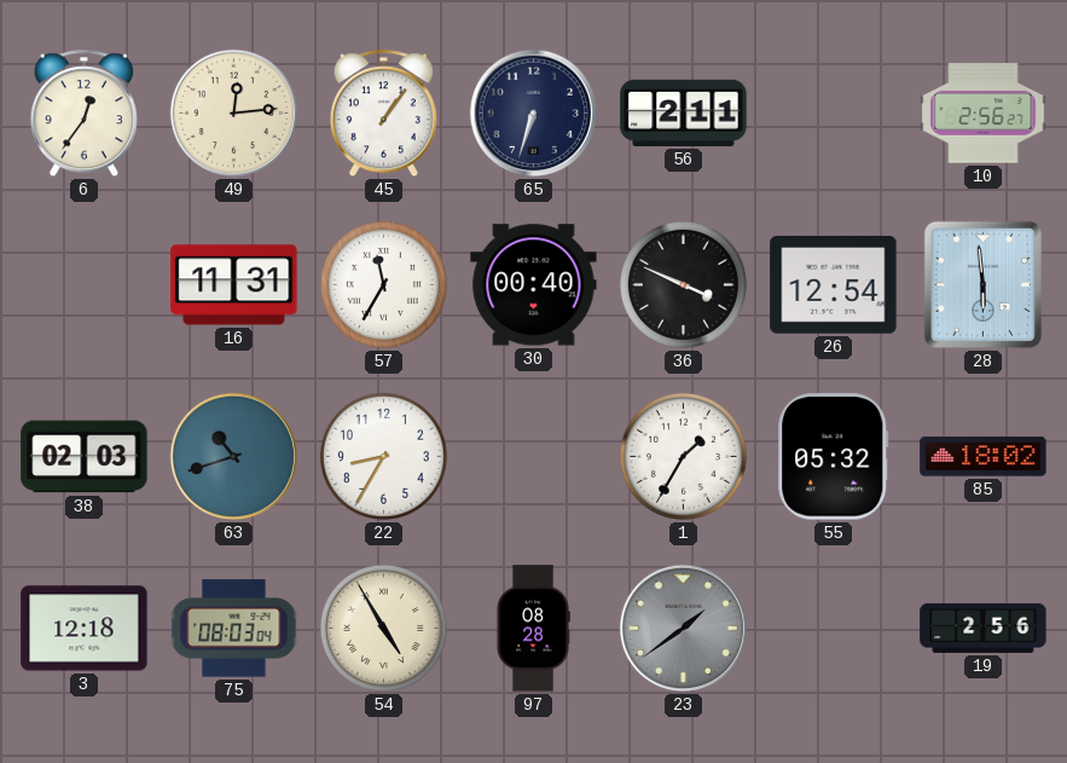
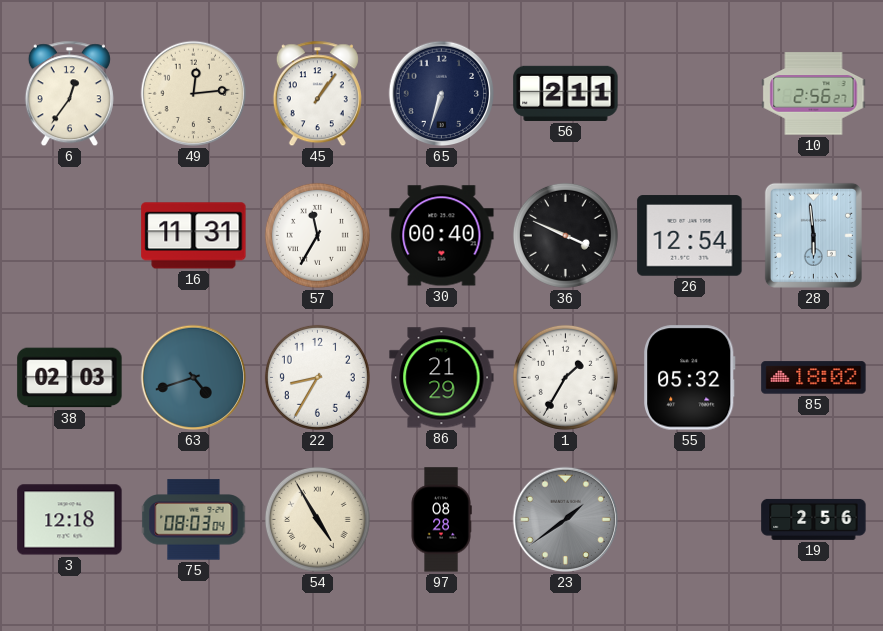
63: 10:42 -> 4:42
86: none -> 21:29
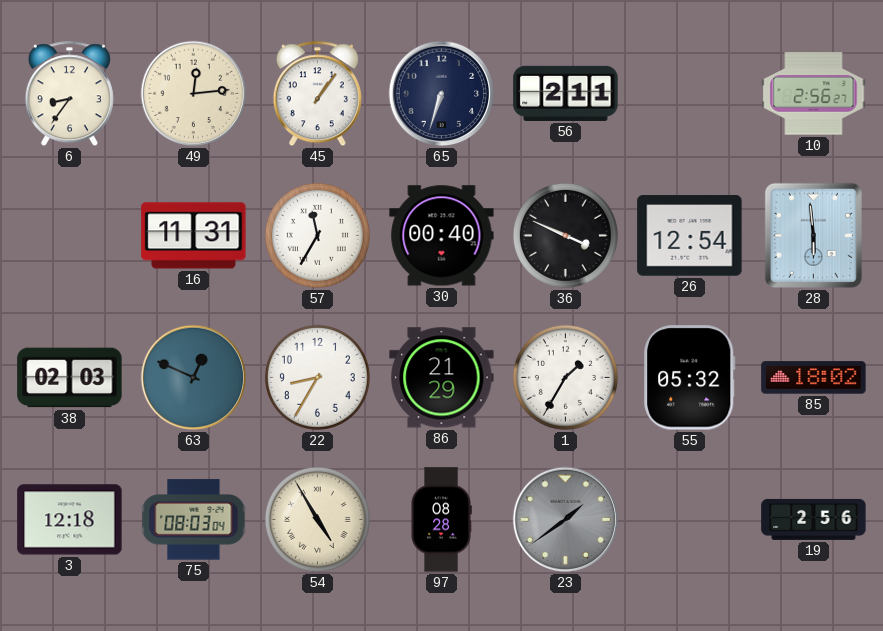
6: 12:36 -> 8:36
63: 4:42 -> 12:49
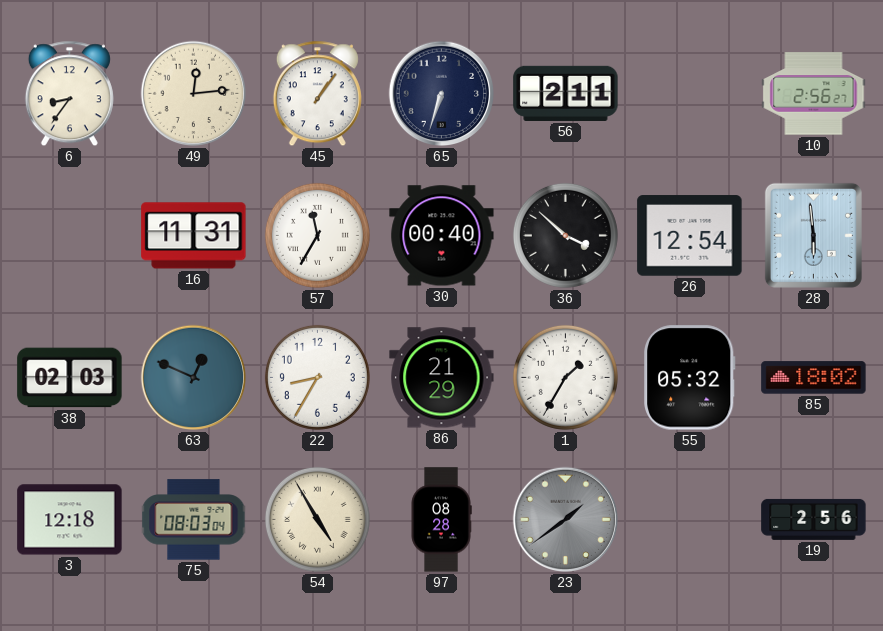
36: 3:49 -> 3:52
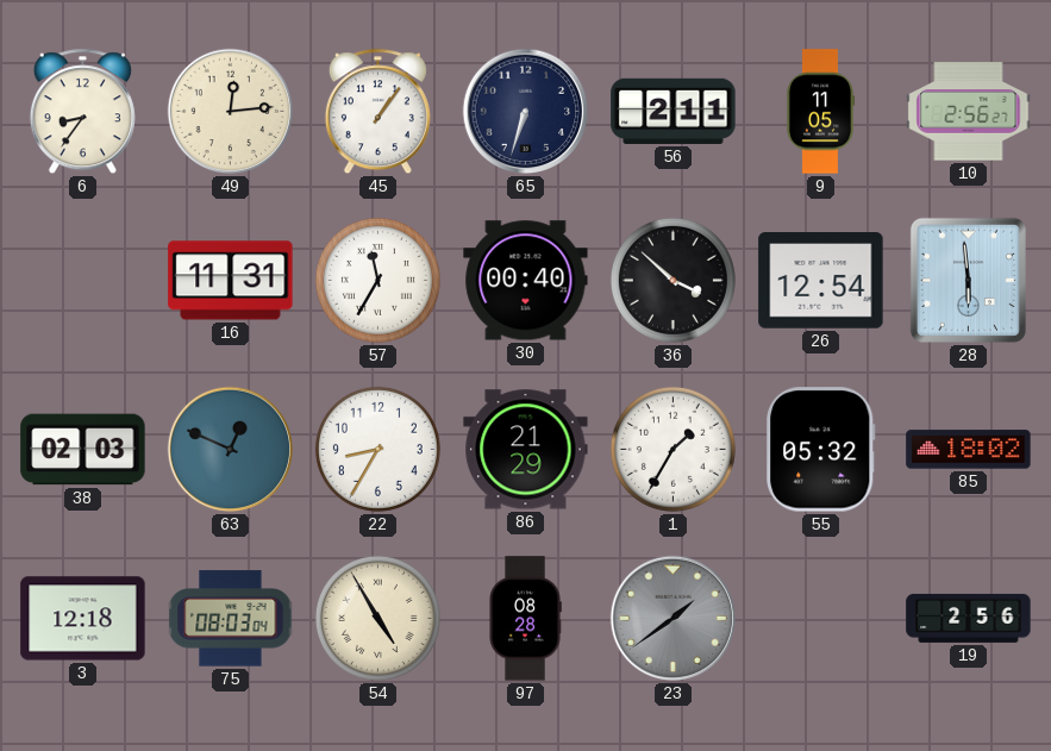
9: none -> 11:05
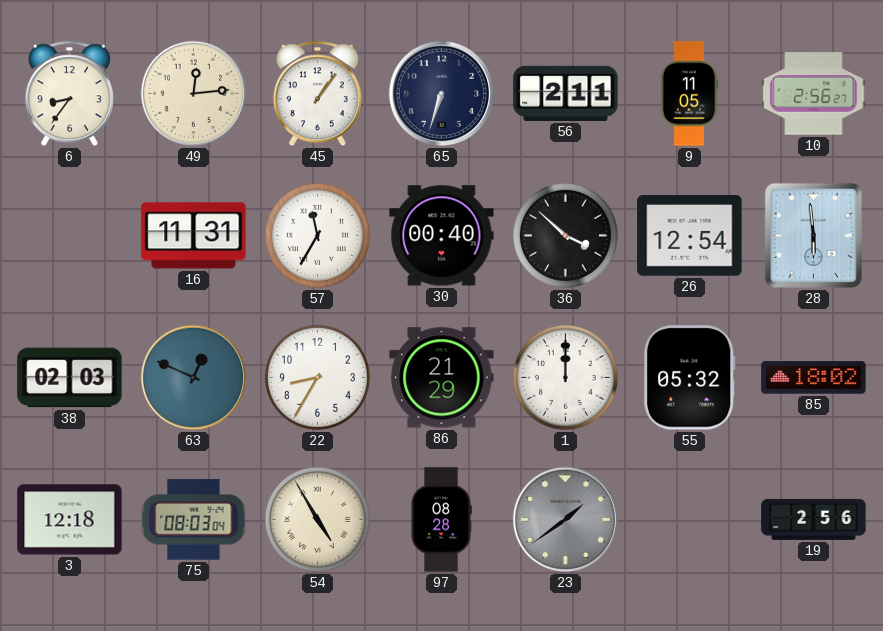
1: 1:35 -> 12:00
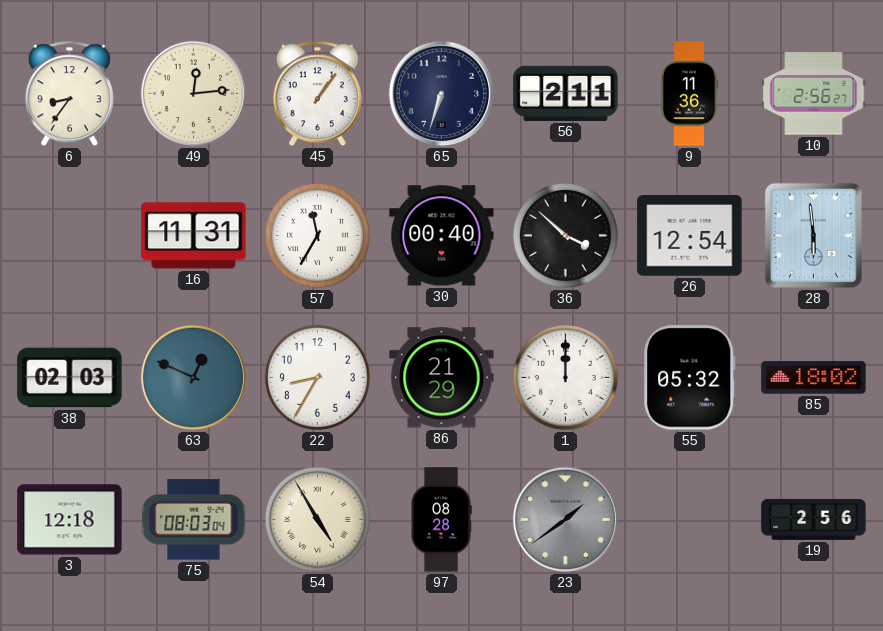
9: 11:05 -> 11:36
